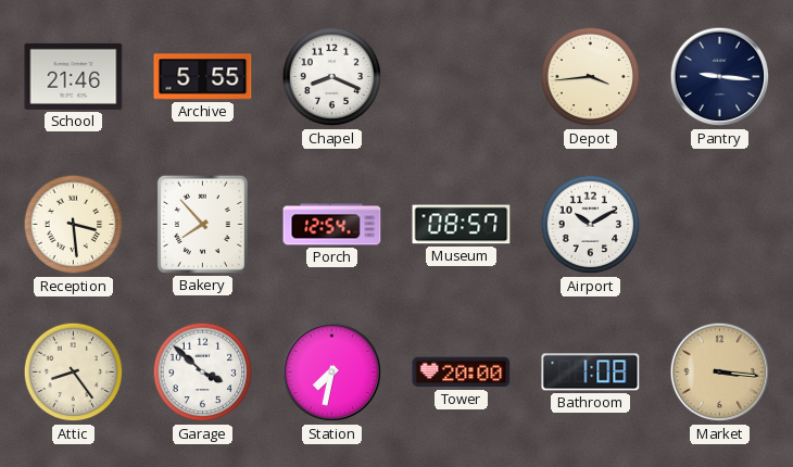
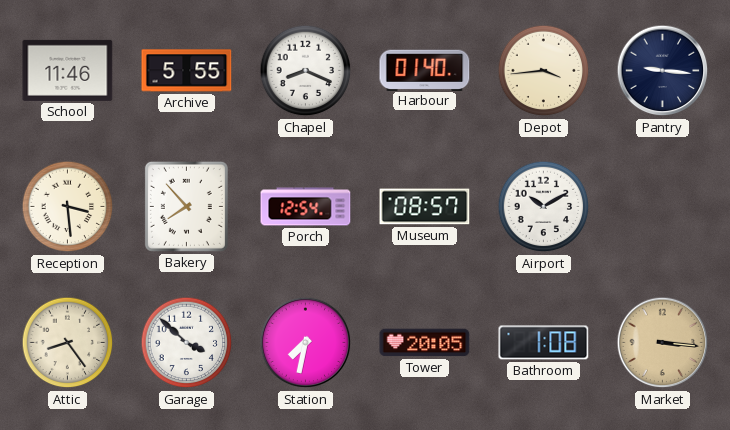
School: 21:46 -> 11:46
Harbour: none -> 01:40
Tower: 20:00 -> 20:05
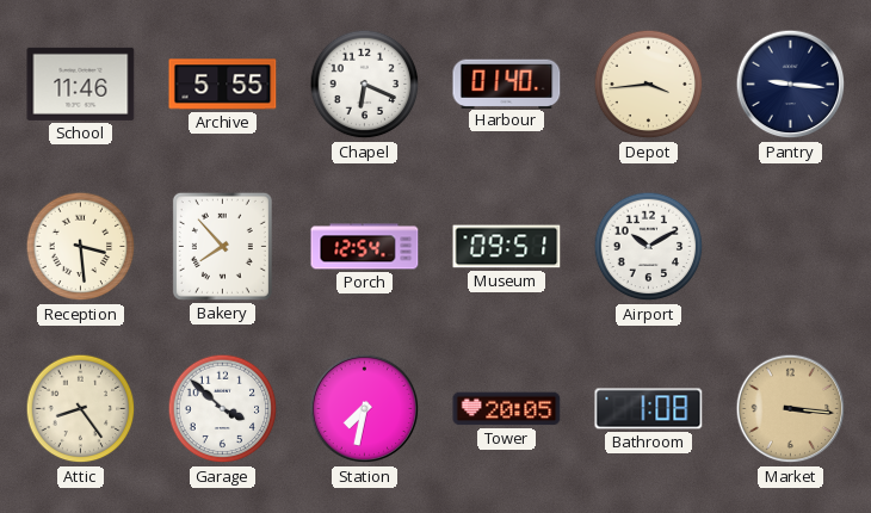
Chapel: 8:19 -> 6:19
Museum: 08:57 -> 09:51
